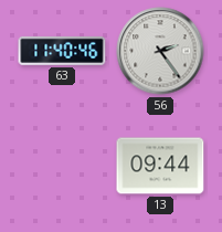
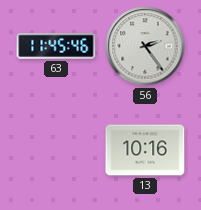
63: 11:40 -> 11:45
13: 09:44 -> 10:16
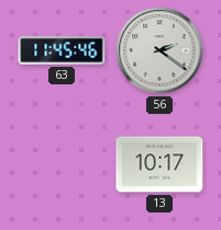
56: 2:24 -> 2:21
13: 10:16 -> 10:17
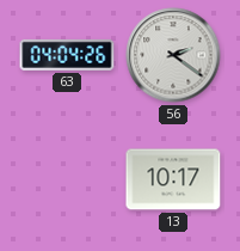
63: 11:45 -> 04:04
